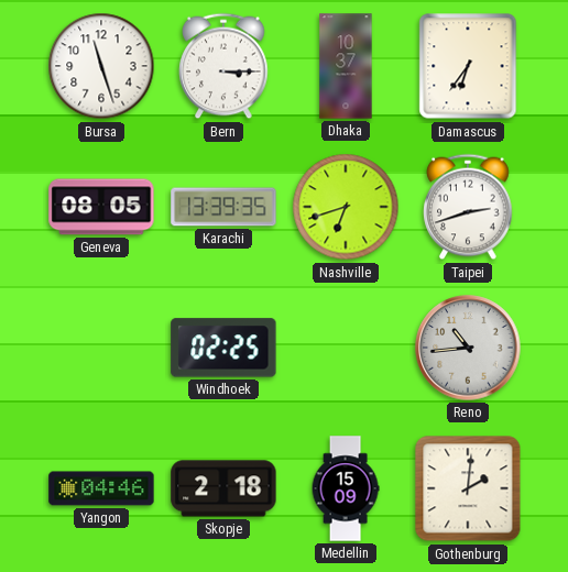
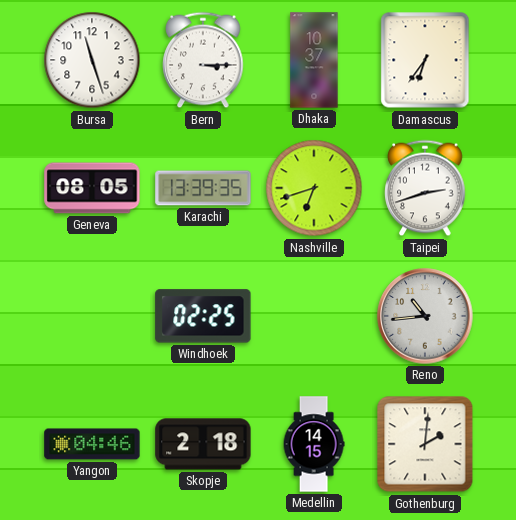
Medellin: 15:09 -> 14:15
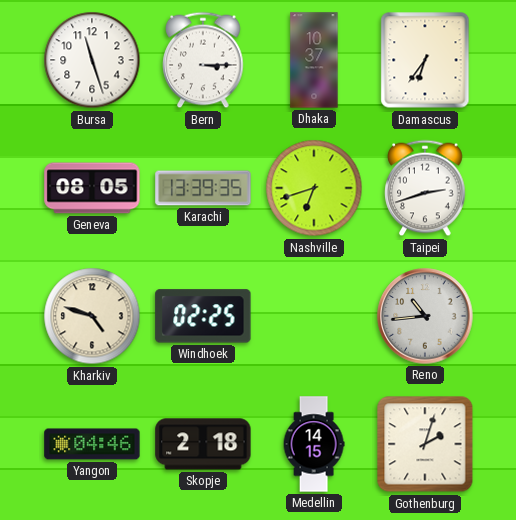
Kharkiv: none -> 4:48
Gothenburg: 2:01 -> 2:03
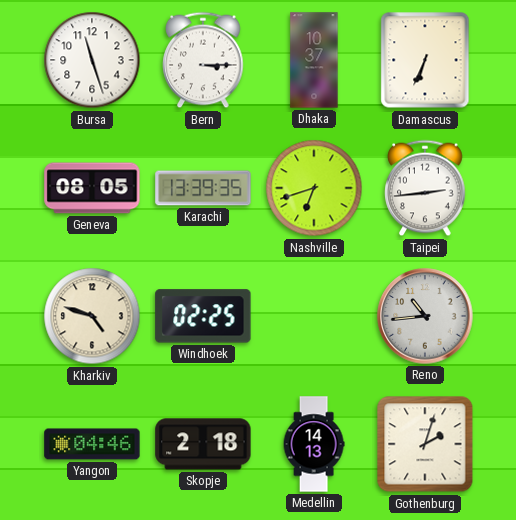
Damascus: 6:36 -> 6:34
Taipei: 2:42 -> 2:44
Medellin: 14:15 -> 14:13
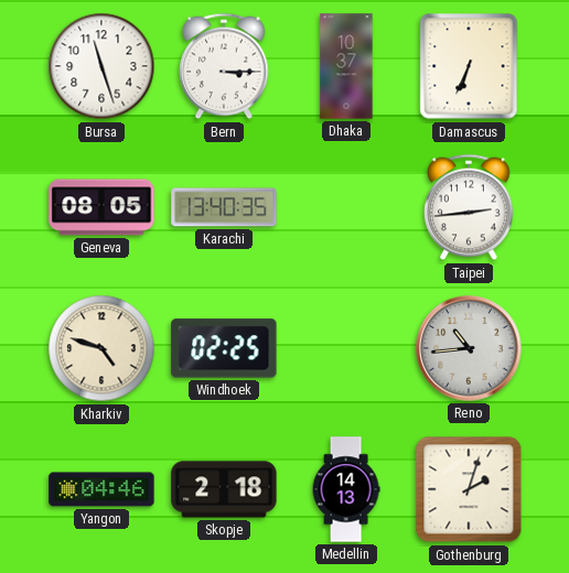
Karachi: 13:39 -> 13:40
Nashville: 6:42 -> none
